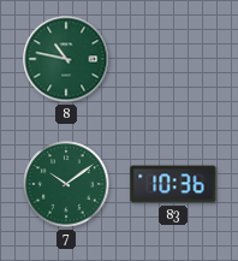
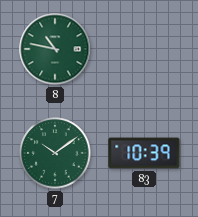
83: 10:36 -> 10:39
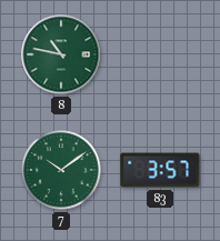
83: 10:39 -> 3:57
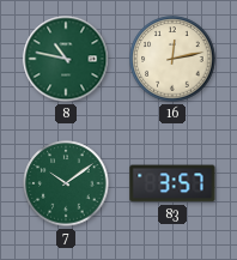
16: none -> 12:13
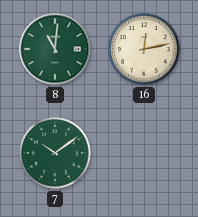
8: 10:47 -> 11:01
83: 3:57 -> none
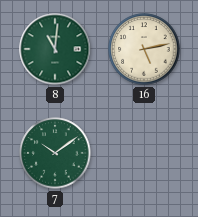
16: 12:13 -> 5:13
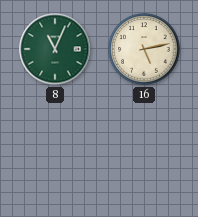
8: 11:01 -> 11:04
7: 10:09 -> none
